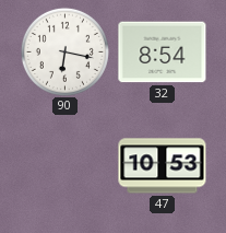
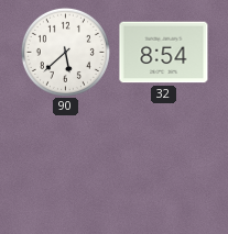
90: 6:17 -> 5:38
47: 10:53 -> none
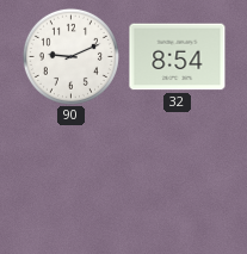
90: 5:38 -> 9:11
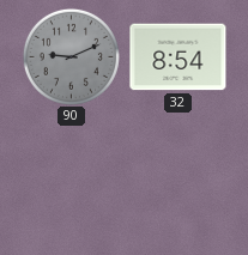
90 dial: white -> grey
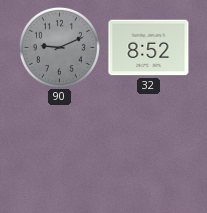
32: 8:54 -> 8:52
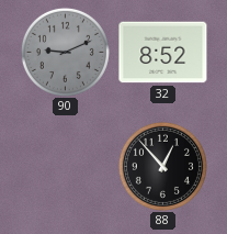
88: none -> 12:53
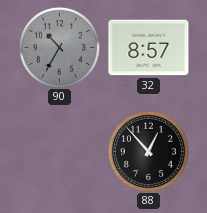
90: 9:11 -> 10:35
32: 8:52 -> 8:57
